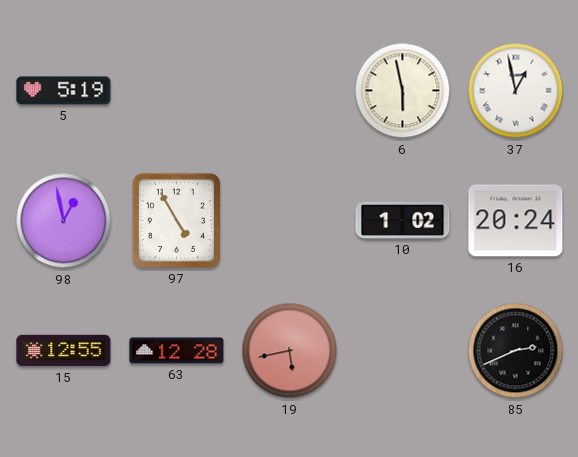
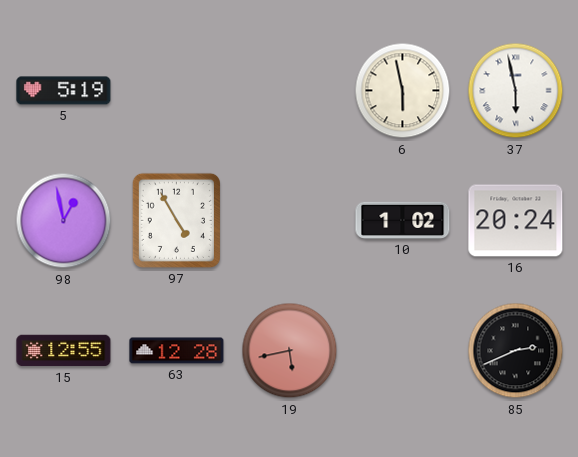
37: 12:58 -> 5:58
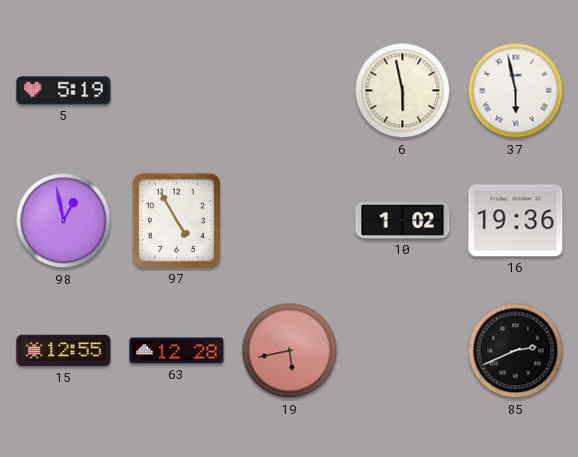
16: 20:24 -> 19:36
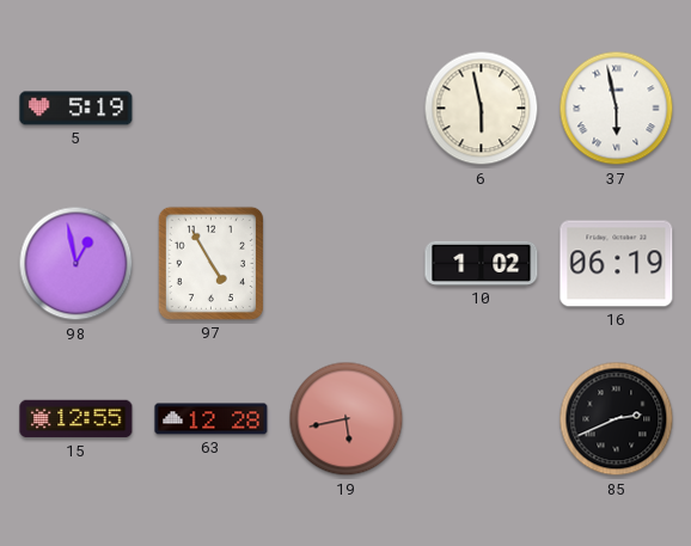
16: 19:36 -> 06:19
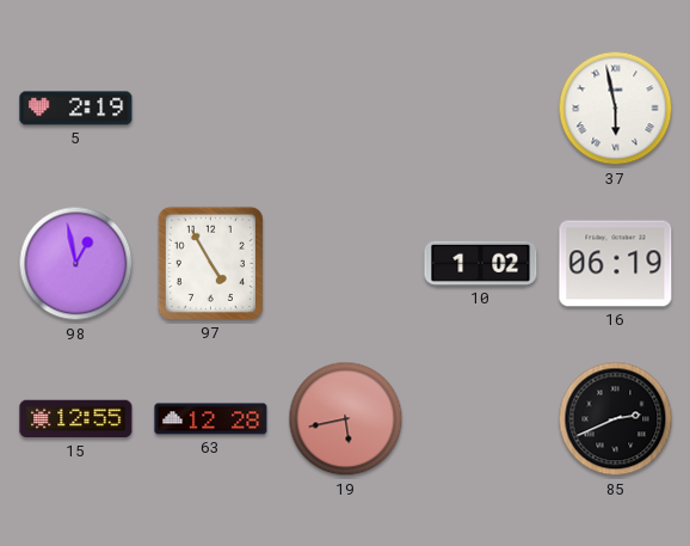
5: 5:19 -> 2:19
6: 5:58 -> none
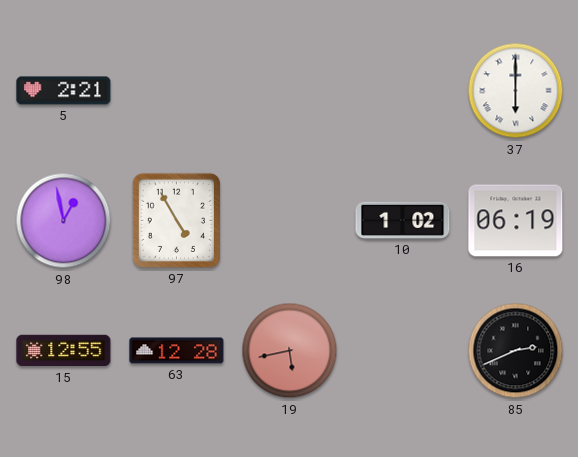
5: 2:19 -> 2:21
37: 5:58 -> 6:00
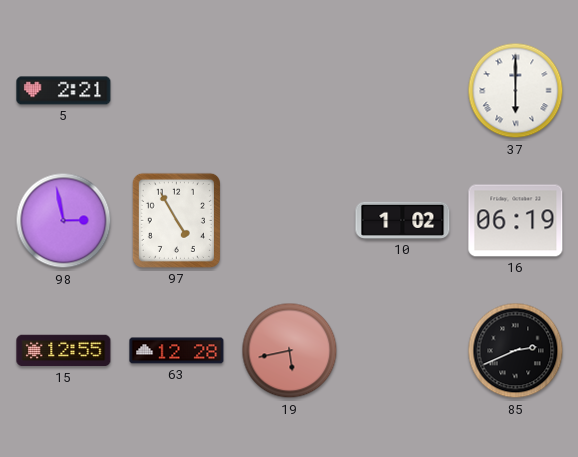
98: 12:58 -> 2:58
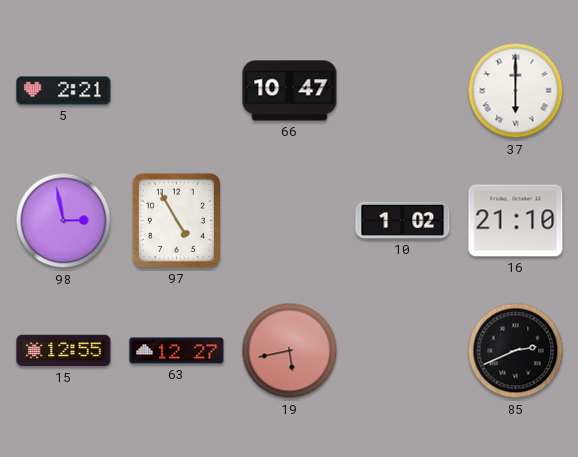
66: none -> 10:47
16: 06:19 -> 21:10
63: 12:28 -> 12:27
